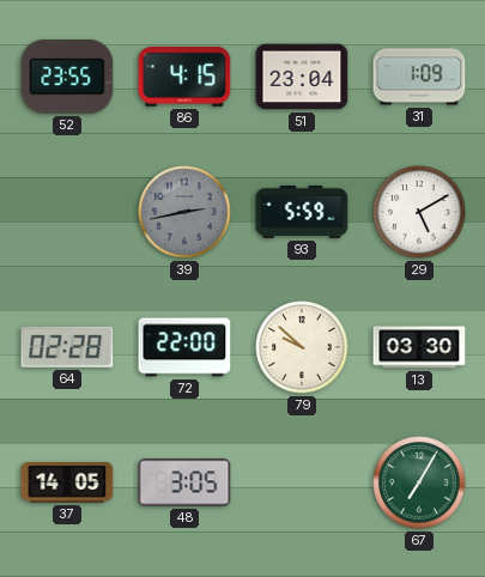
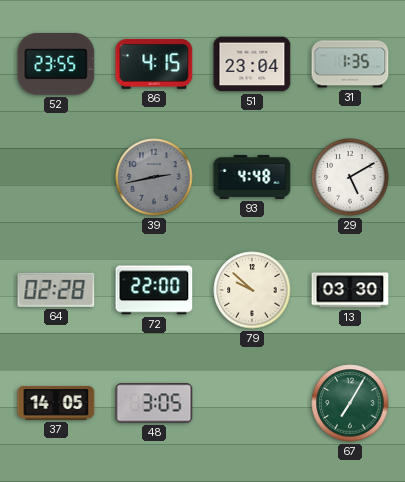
31: 1:09 -> 1:35
93: 5:59 -> 4:48
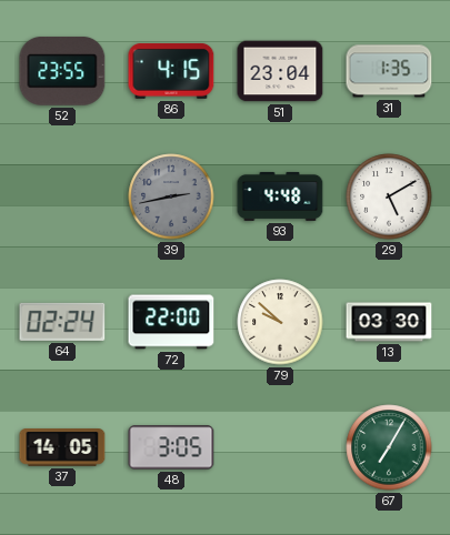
64: 02:28 -> 02:24
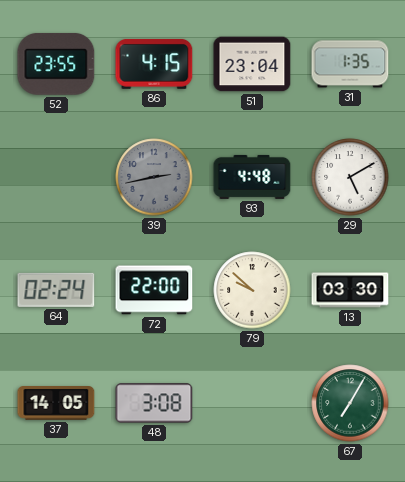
48: 3:05 -> 3:08
